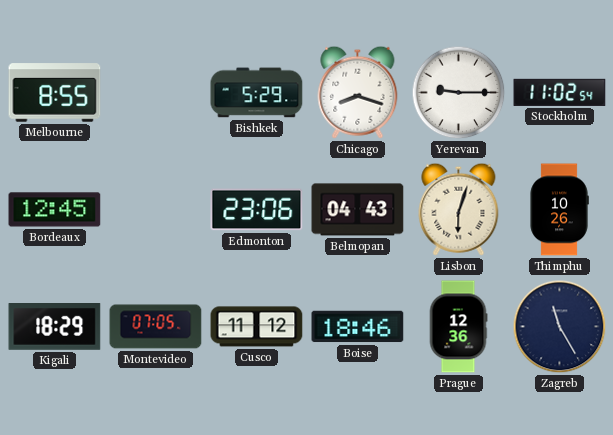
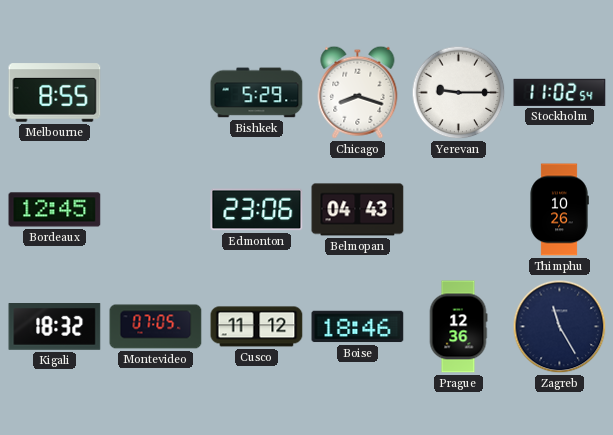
Lisbon: 6:03 -> none
Kigali: 18:29 -> 18:32
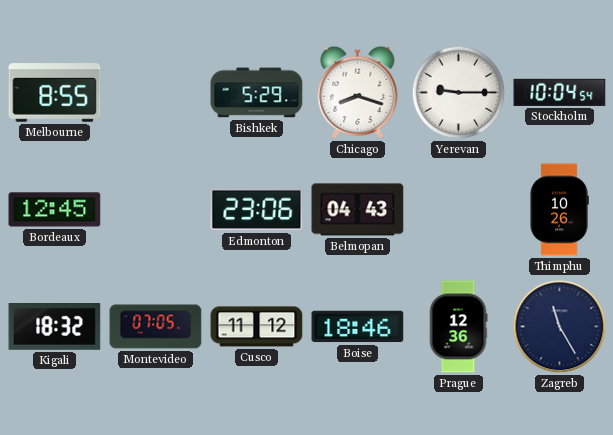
Stockholm: 11:02 -> 10:04
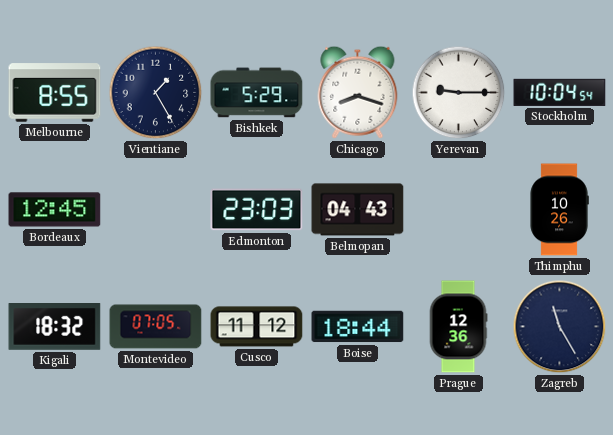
Vientiane: none -> 1:25
Edmonton: 23:06 -> 23:03
Boise: 18:46 -> 18:44
